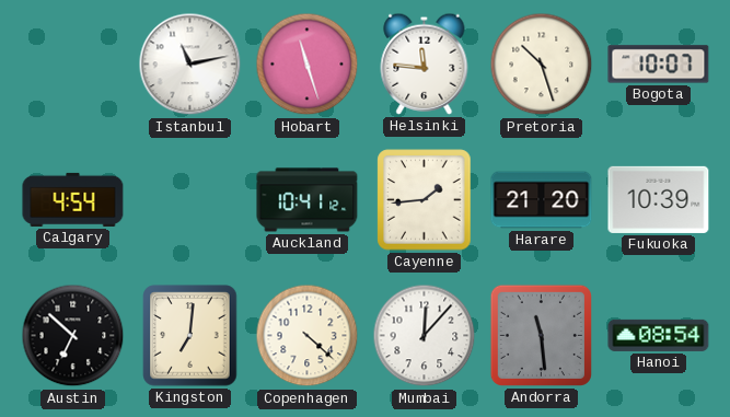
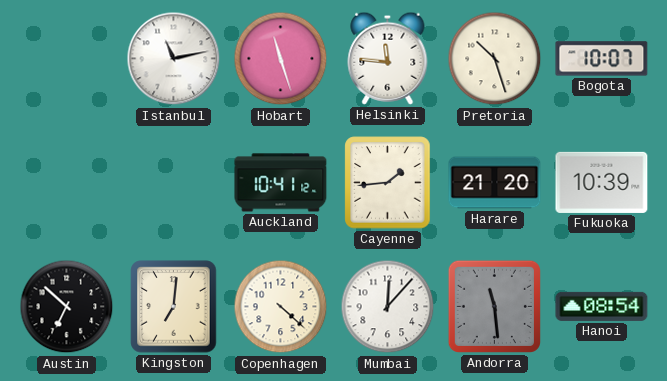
Calgary: 4:54 -> none
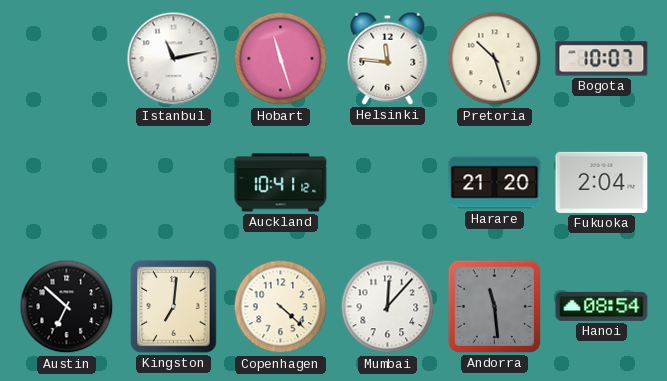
Cayenne: 1:44 -> none
Fukuoka: 10:39 -> 2:04
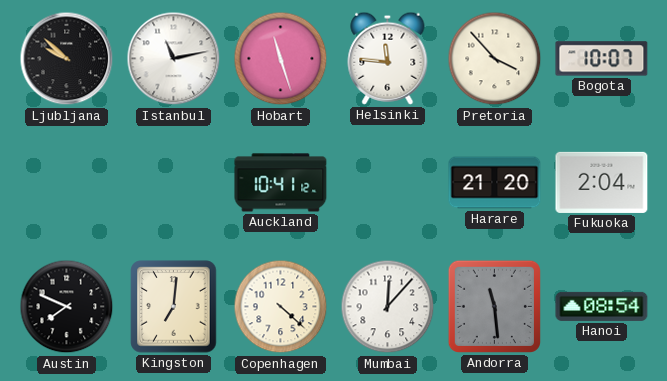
Ljubljana: none -> 9:52
Pretoria: 10:27 -> 3:53
Austin: 6:52 -> 7:49
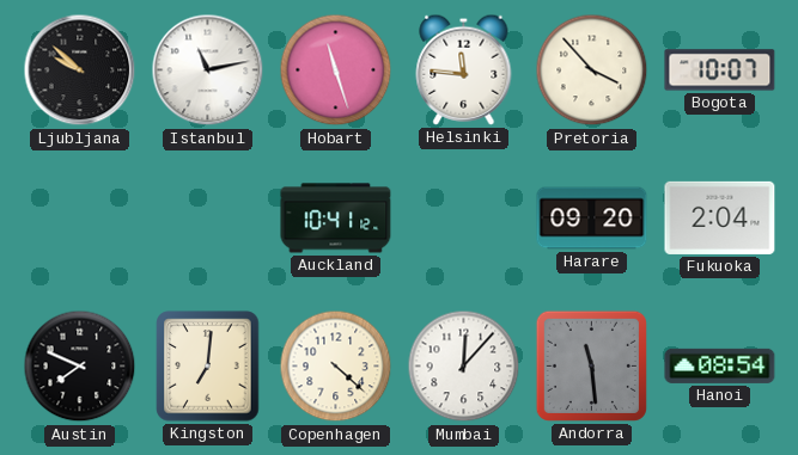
Harare: 21:20 -> 09:20
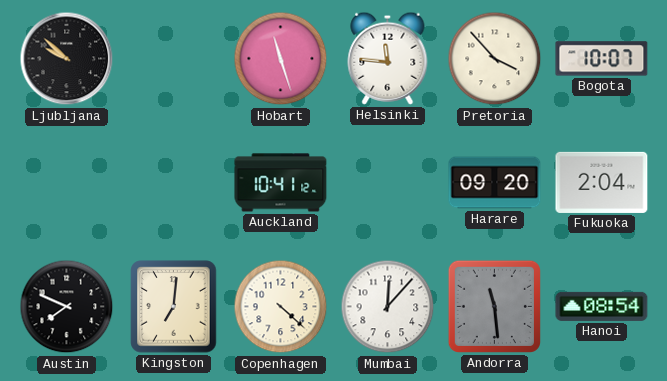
Istanbul: 11:13 -> none
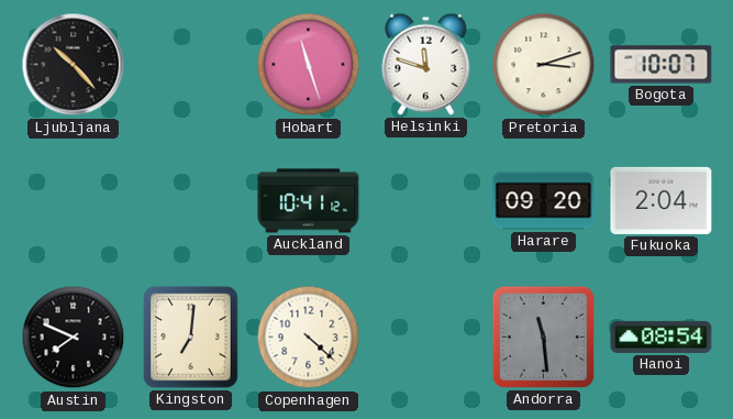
Ljubljana: 9:52 -> 10:23
Helsinki: 11:46 -> 11:48
Pretoria: 3:53 -> 3:12
Mumbai: 12:07 -> none
